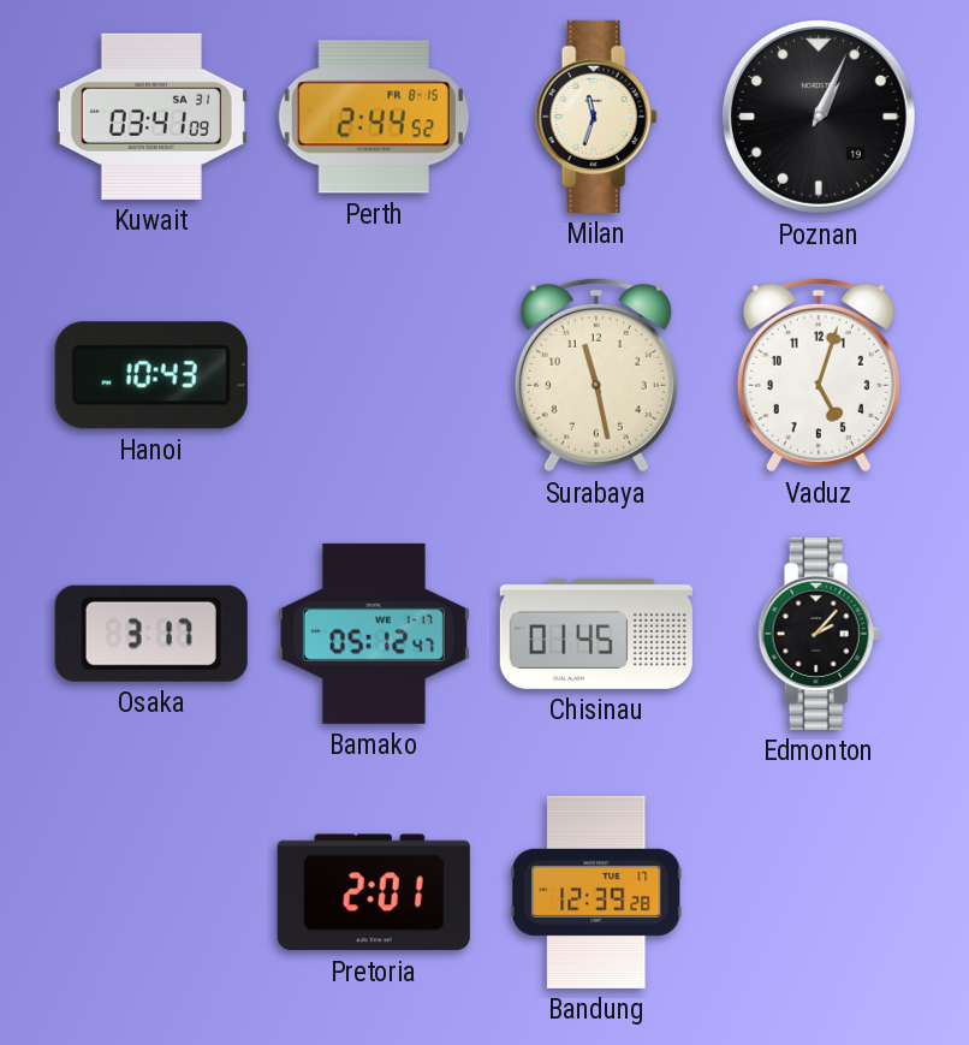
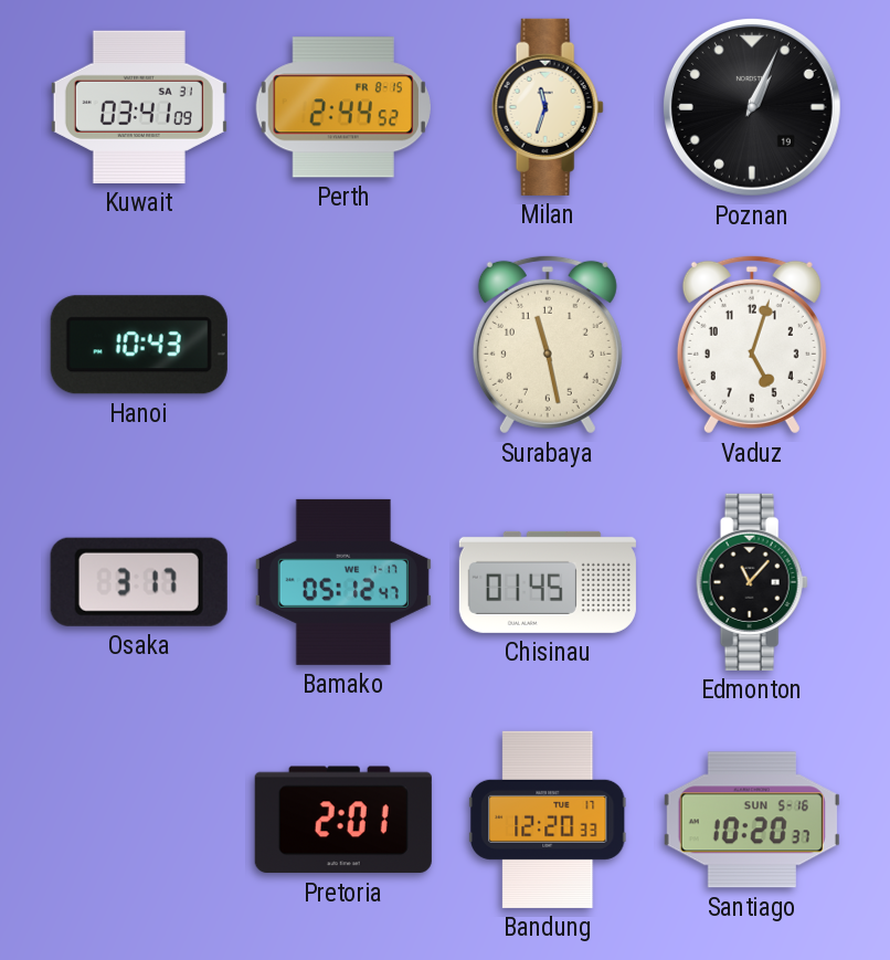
Edmonton: 2:07 -> 11:07
Bandung: 12:39 -> 12:20
Santiago: none -> 10:20
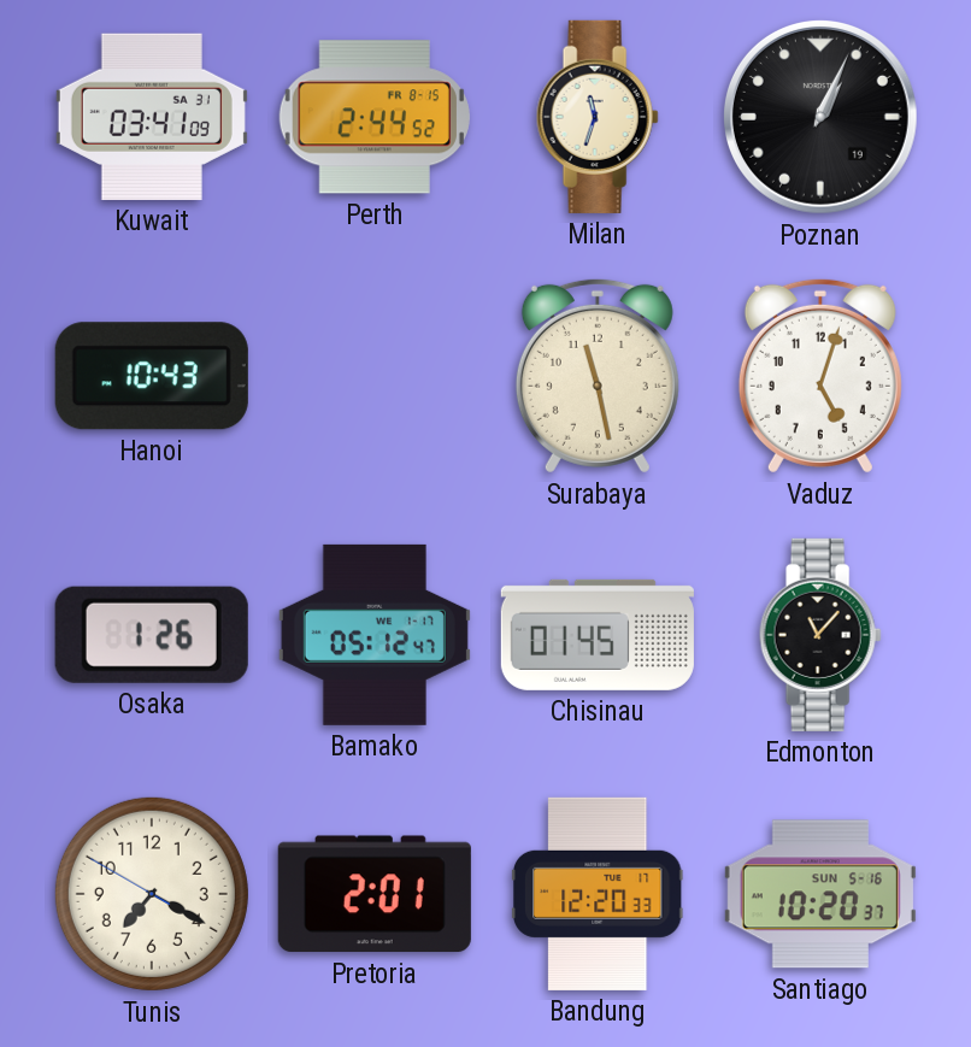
Osaka: 3:17 -> 1:26
Tunis: none -> 7:19
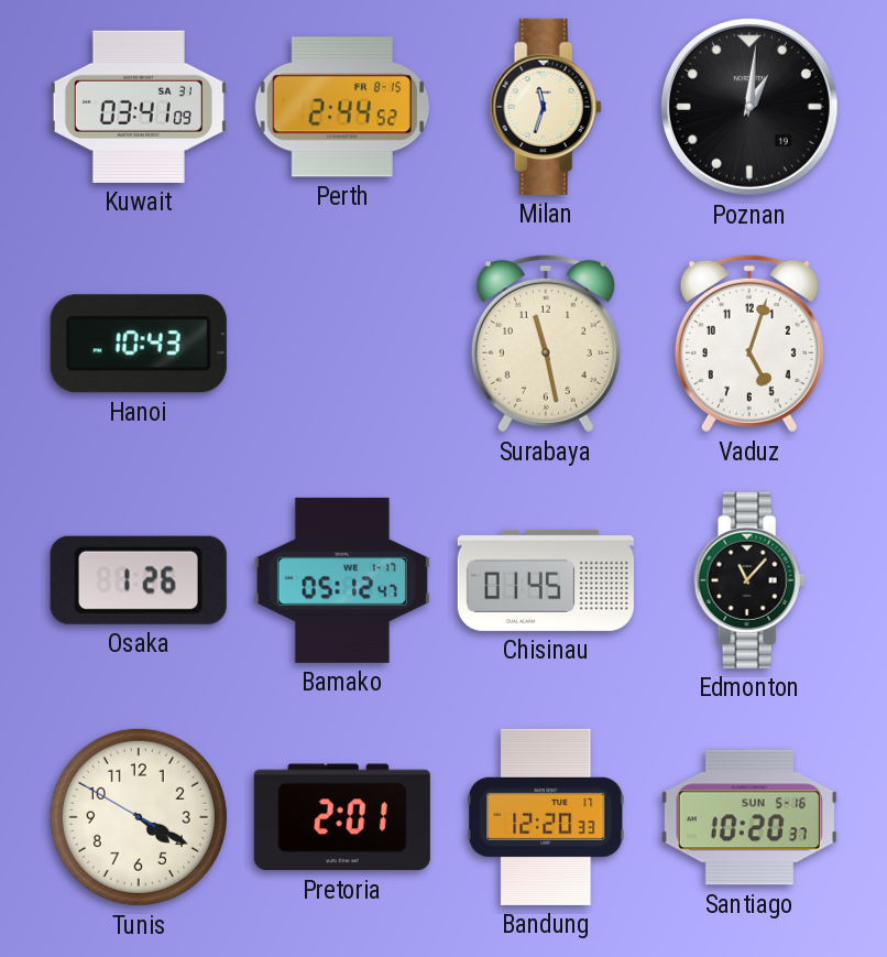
Poznan: 1:04 -> 1:01
Tunis: 7:19 -> 4:19
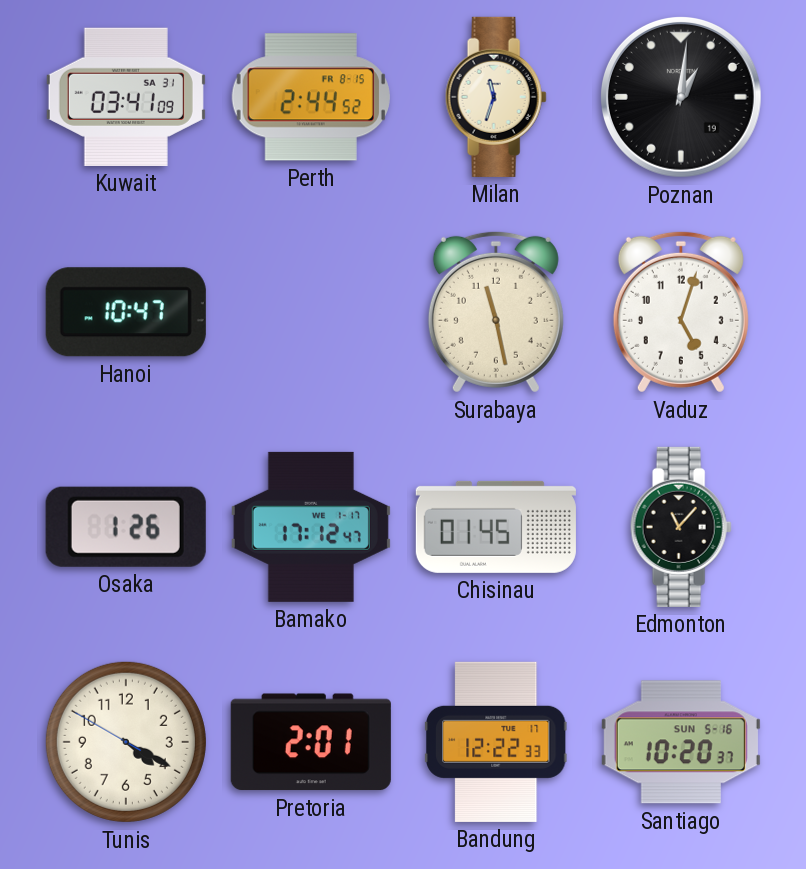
Hanoi: 10:43 -> 10:47
Bamako: 05:12 -> 17:12
Bandung: 12:20 -> 12:22
